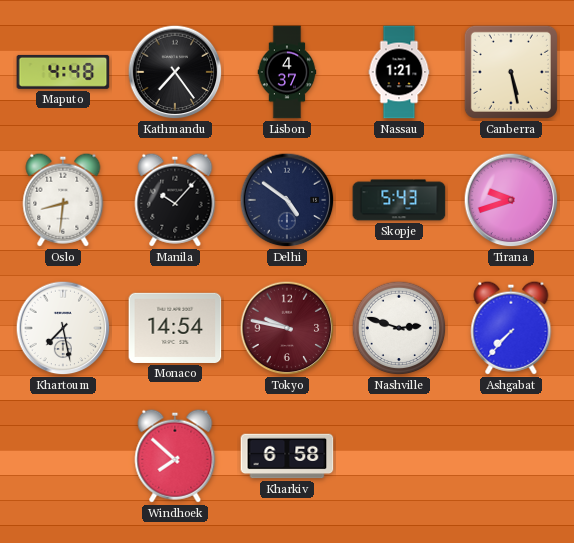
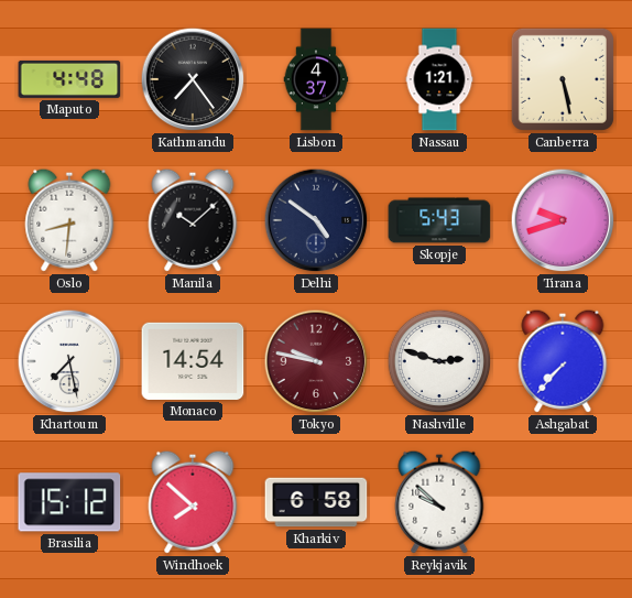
Manila: 10:07 -> 10:08
Brasilia: none -> 15:12
Reykjavik: none -> 9:52
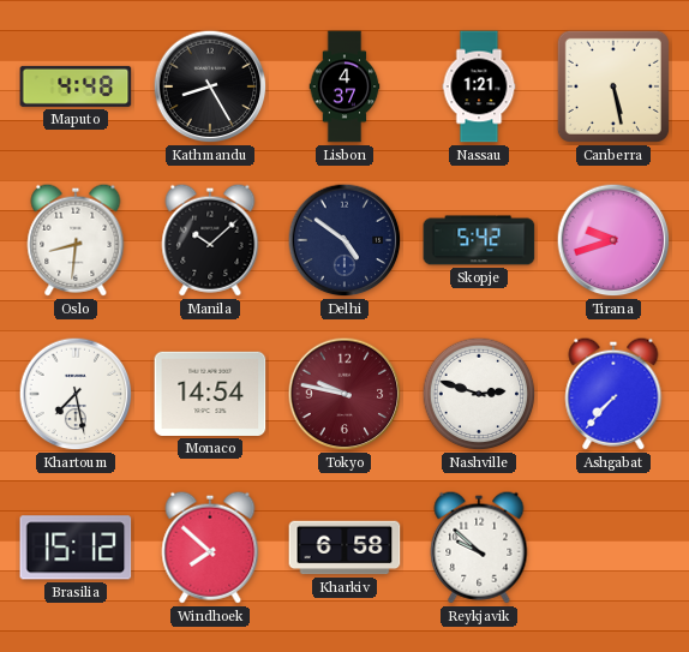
Kathmandu: 7:24 -> 8:25
Skopje: 5:43 -> 5:42
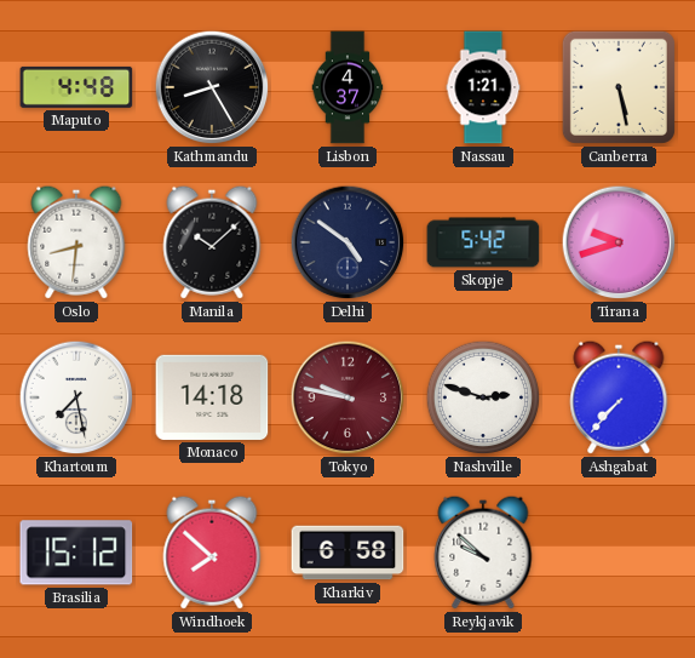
Monaco: 14:54 -> 14:18
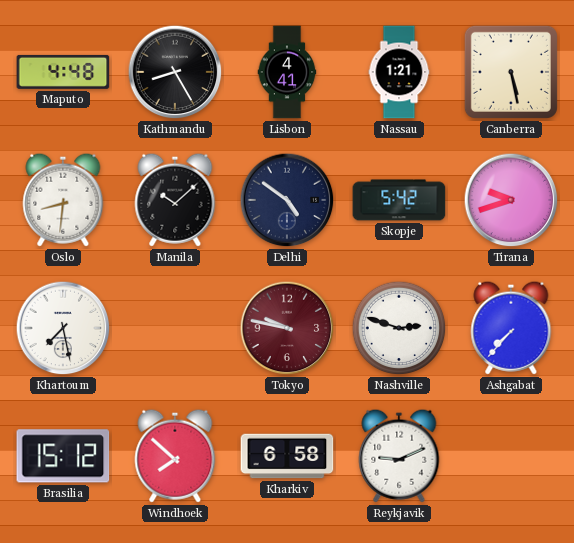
Lisbon: 4:37 -> 4:41
Monaco: 14:18 -> none
Reykjavik: 9:52 -> 9:11
